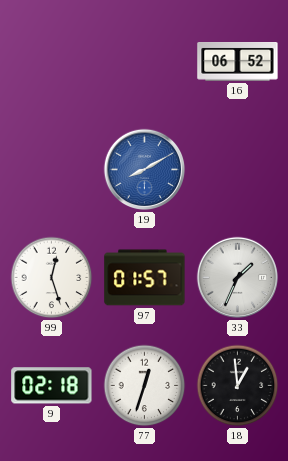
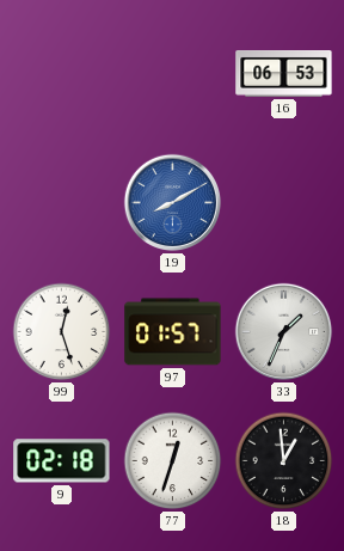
16: 06:52 -> 06:53
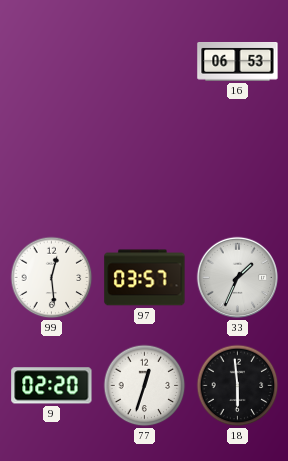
19: 8:10 -> none
99: 12:27 -> 12:29
97: 01:57 -> 03:57
9: 02:18 -> 02:20
18: 12:59 -> 5:59
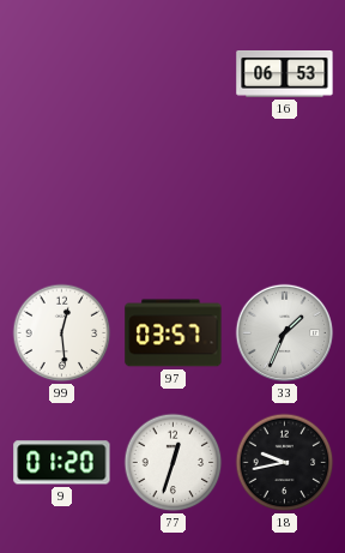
9: 02:20 -> 01:20
18: 5:59 -> 9:43
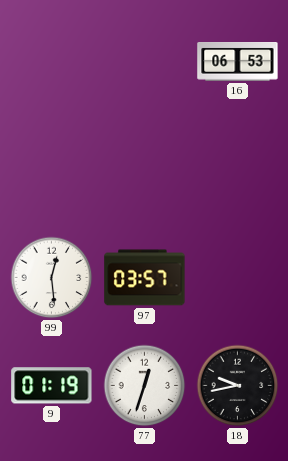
33: 1:34 -> none
9: 01:20 -> 01:19
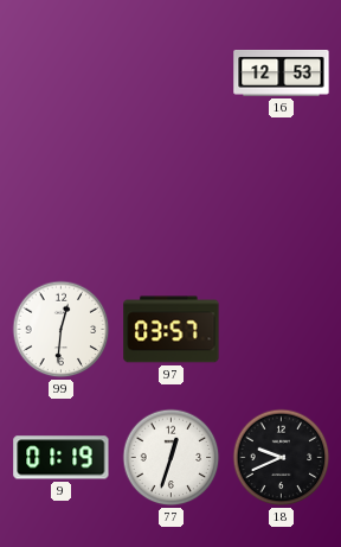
16: 06:53 -> 12:53
99: 12:29 -> 12:31
18: 9:43 -> 9:41
